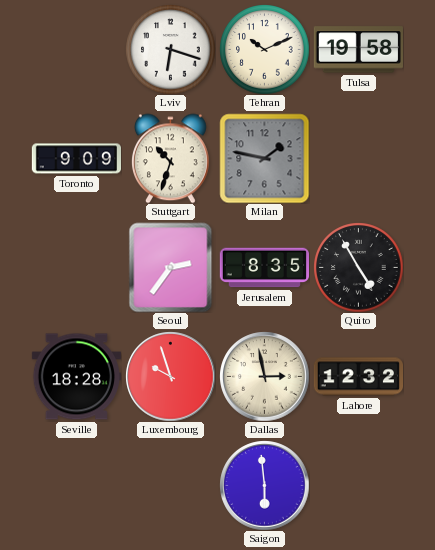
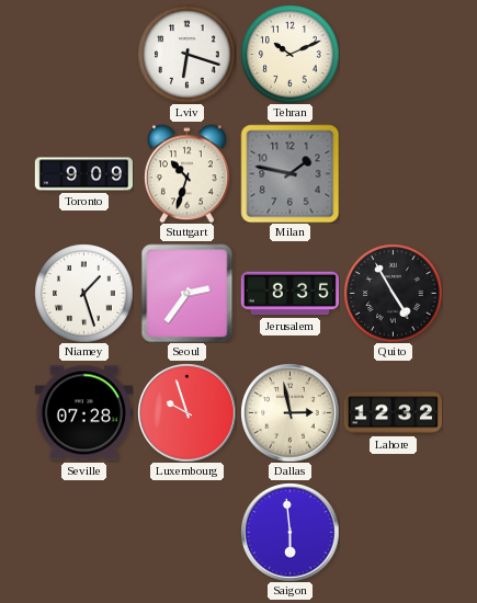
Tulsa: 19:58 -> none
Niamey: none -> 1:27
Seville: 18:28 -> 07:28
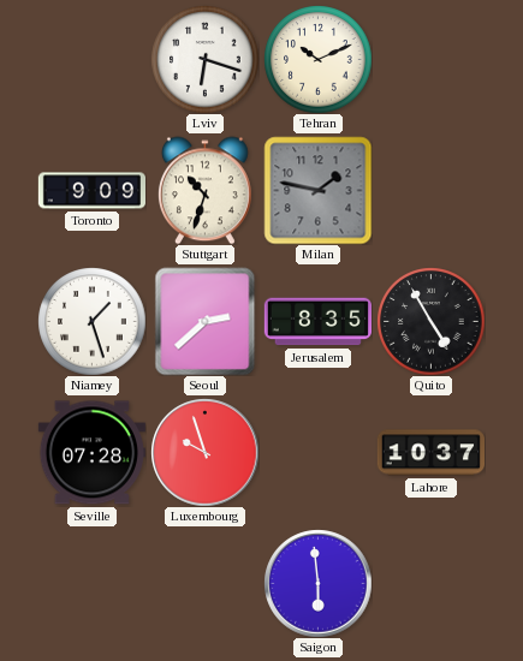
Seoul: 2:36 -> 2:38
Dallas: 2:58 -> none
Lahore: 12:32 -> 10:37
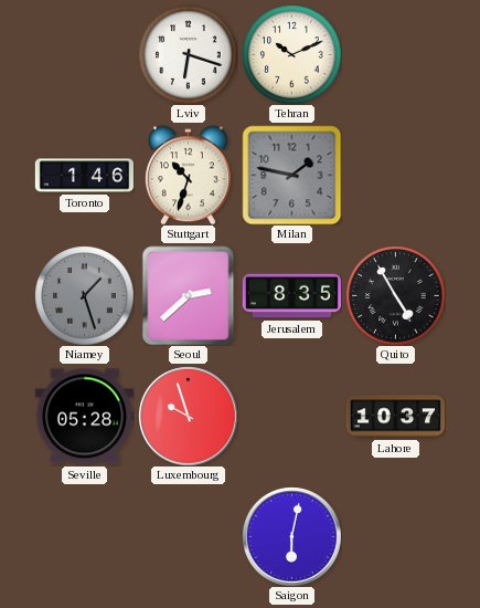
Toronto: 9:09 -> 1:46
Niamey dial: white -> grey
Seville: 07:28 -> 05:28
Saigon: 5:59 -> 6:02
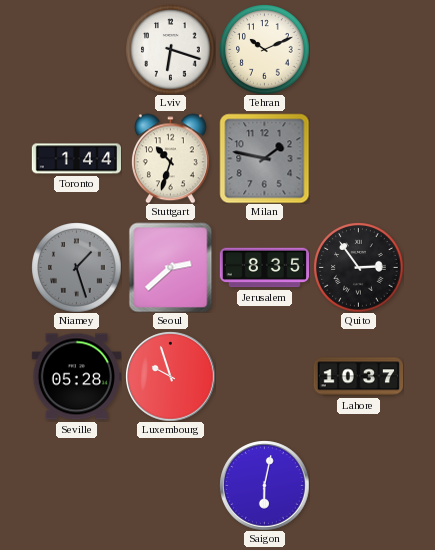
Toronto: 1:46 -> 1:44
Quito: 4:55 -> 2:54
